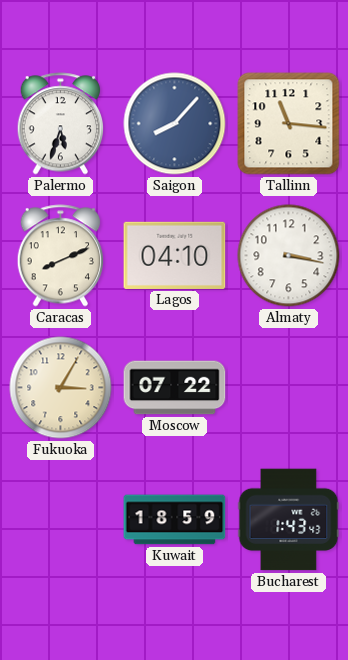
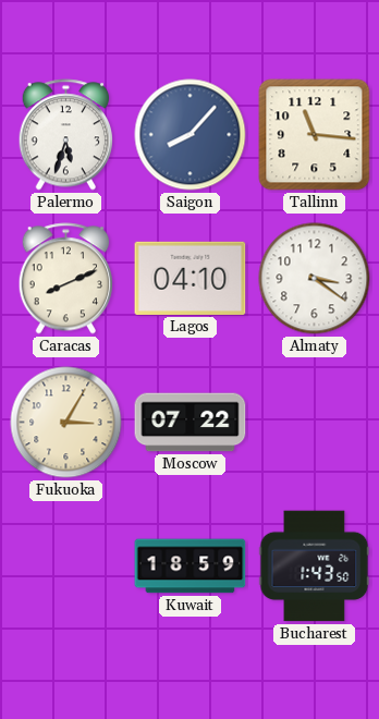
Almaty: 3:17 -> 3:21
Bucharest: 1:43:43 -> 1:43:50
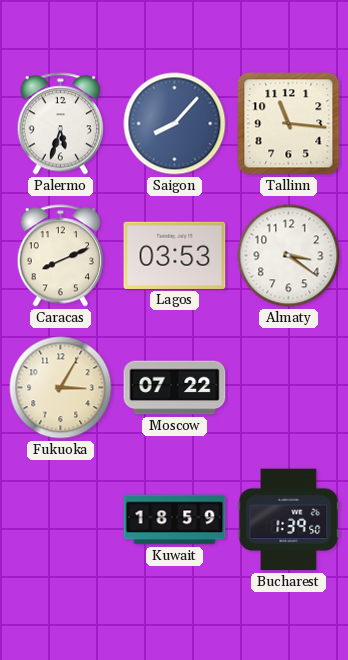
Lagos: 04:10 -> 03:53
Bucharest: 1:43 -> 1:39
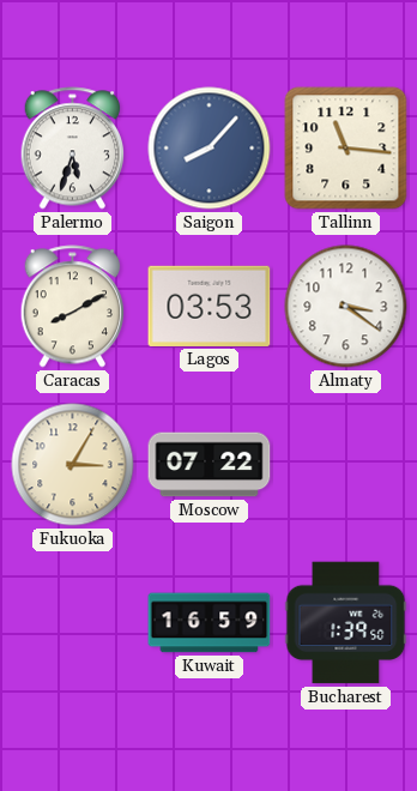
Caracas: 8:11 -> 8:10
Kuwait: 18:59 -> 16:59
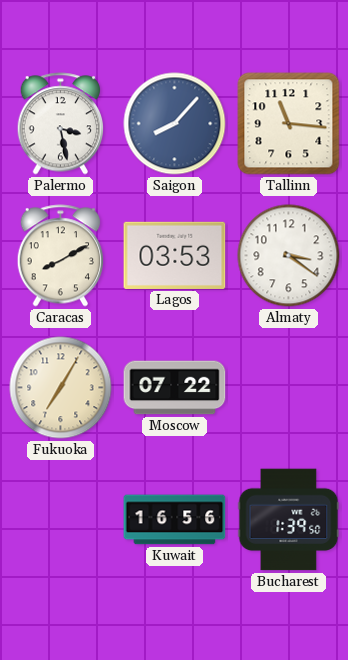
Palermo: 5:33 -> 3:28
Fukuoka: 3:05 -> 7:05
Kuwait: 16:59 -> 16:56
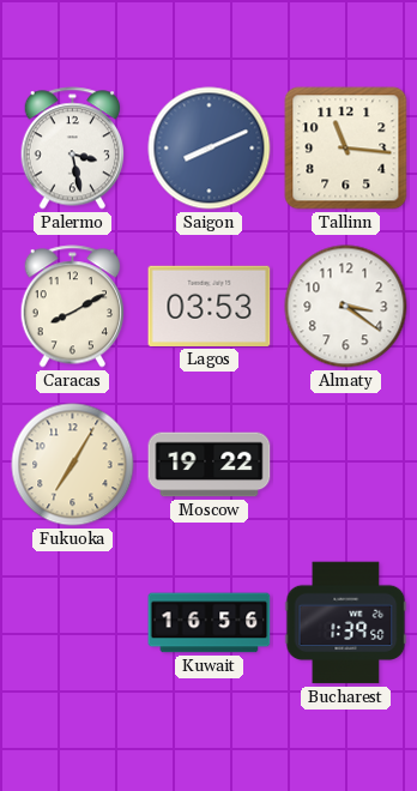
Saigon: 8:07 -> 8:11
Moscow: 07:22 -> 19:22
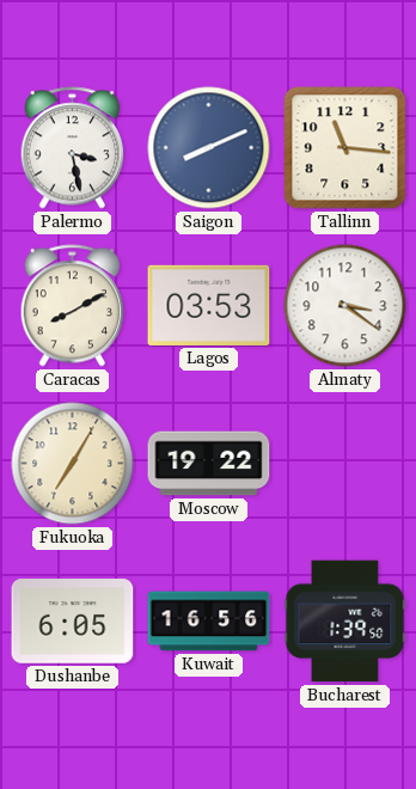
Dushanbe: none -> 6:05
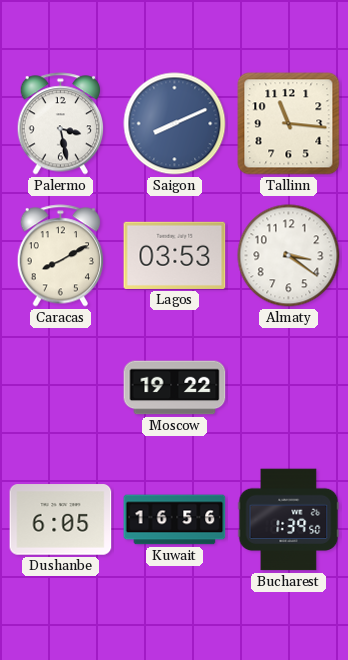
Fukuoka: 7:05 -> none
